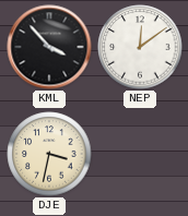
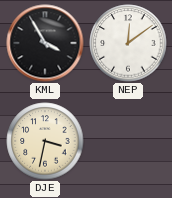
KML: 3:53 -> 3:55
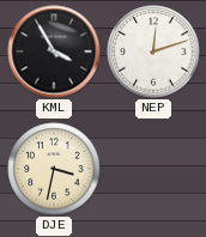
NEP: 12:09 -> 12:12
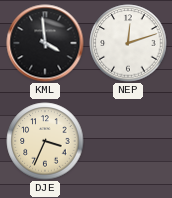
KML: 3:55 -> 3:59
DJE: 3:32 -> 3:34
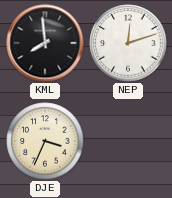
KML: 3:59 -> 7:59
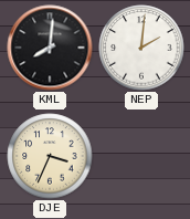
KML: 7:59 -> 8:01
NEP: 12:12 -> 2:01
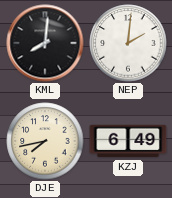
DJE: 3:34 -> 7:43
KZJ: none -> 6:49
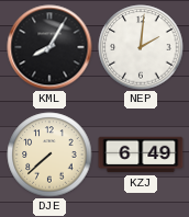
KML: 8:01 -> 8:05
DJE: 7:43 -> 7:38
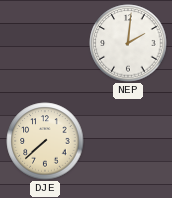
KML: 8:05 -> none
KZJ: 6:49 -> none
